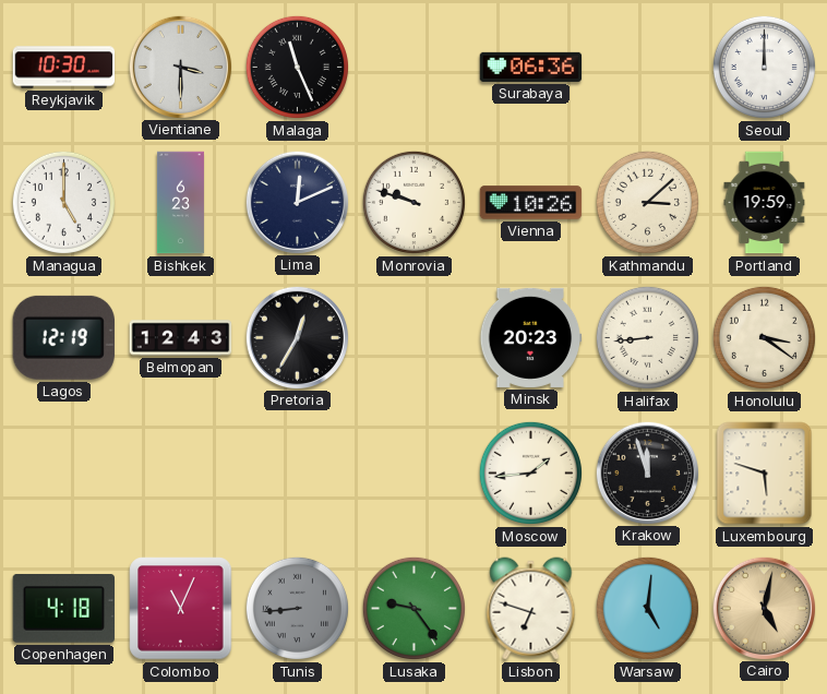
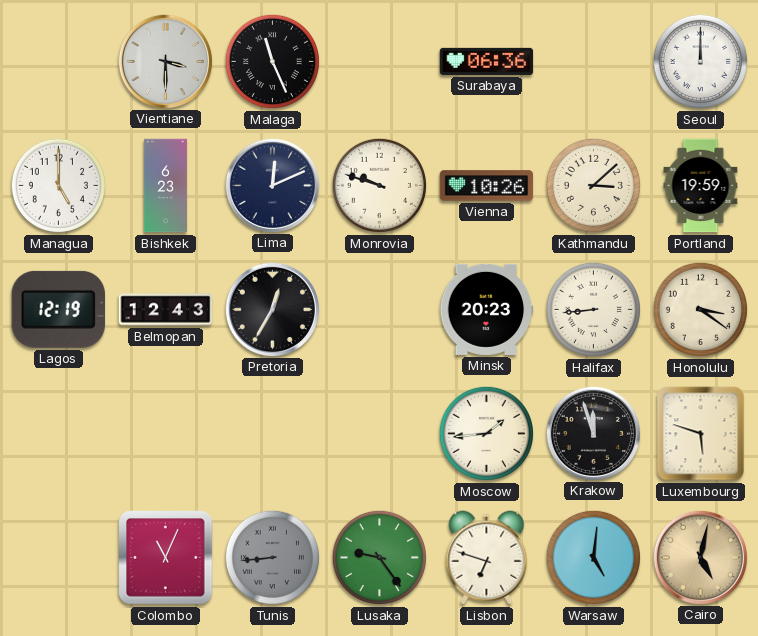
Reykjavik: 10:30 -> none
Copenhagen: 4:18 -> none
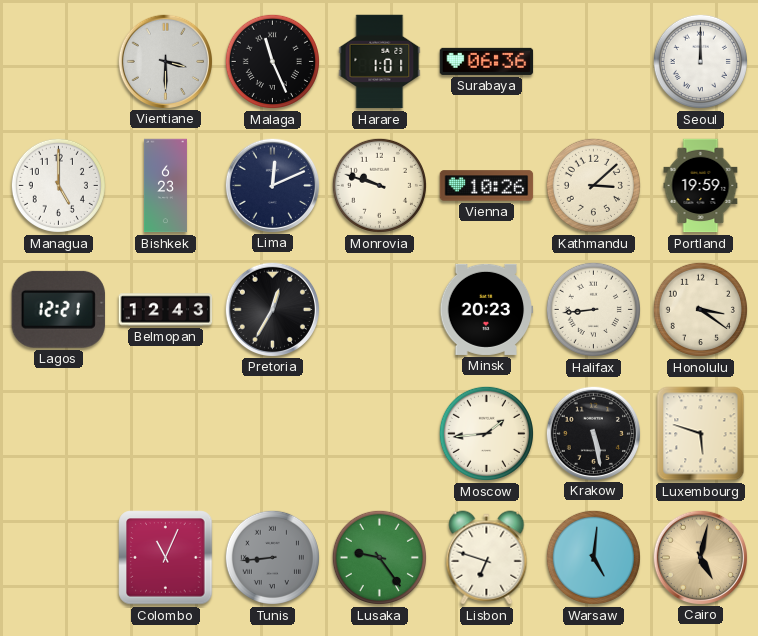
Harare: none -> 1:01
Lagos: 12:19 -> 12:21
Krakow: 11:57 -> 5:28
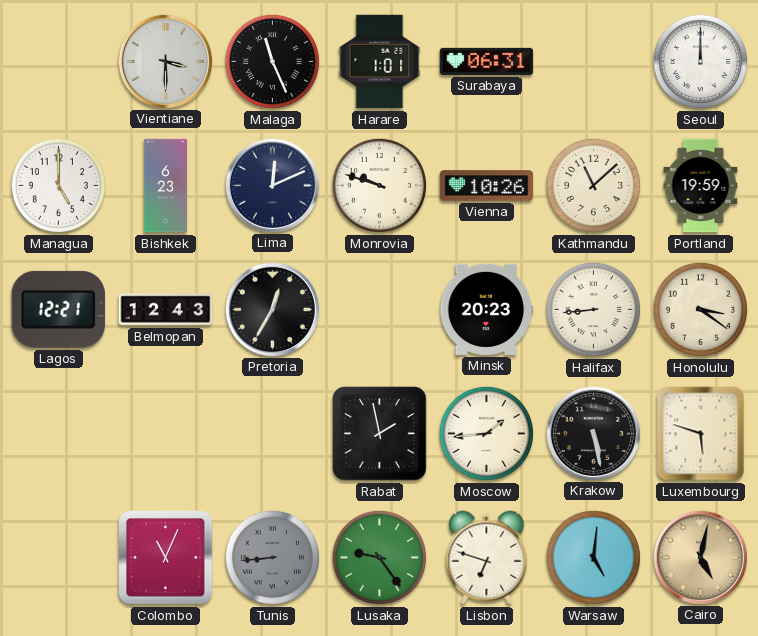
Surabaya: 06:36 -> 06:31
Kathmandu: 3:08 -> 11:08
Rabat: none -> 1:58
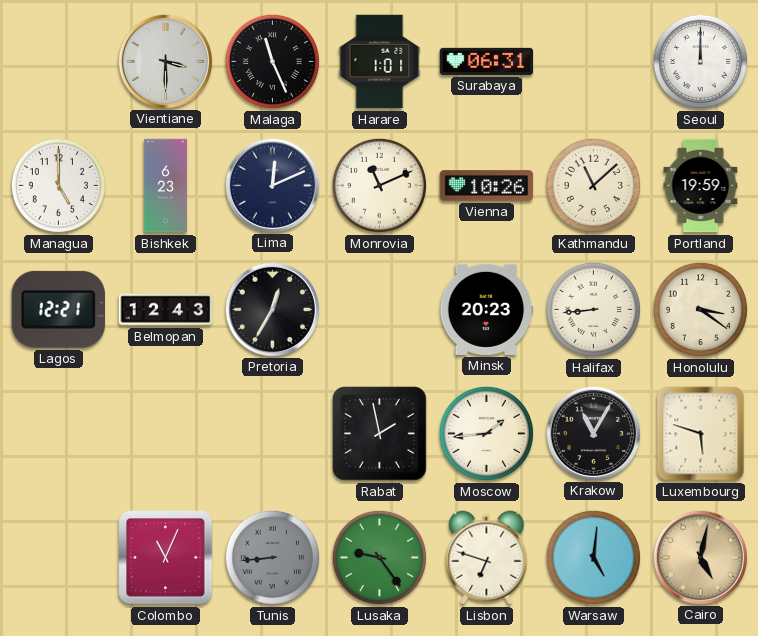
Monrovia: 9:48 -> 11:11
Krakow: 5:28 -> 11:05
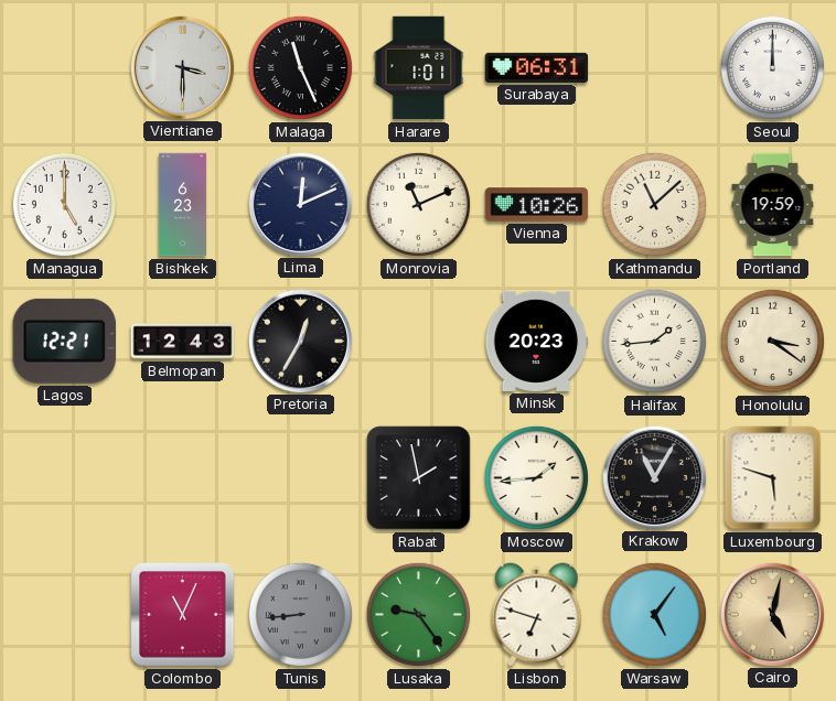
Halifax: 8:44 -> 1:44
Warsaw: 5:01 -> 5:06
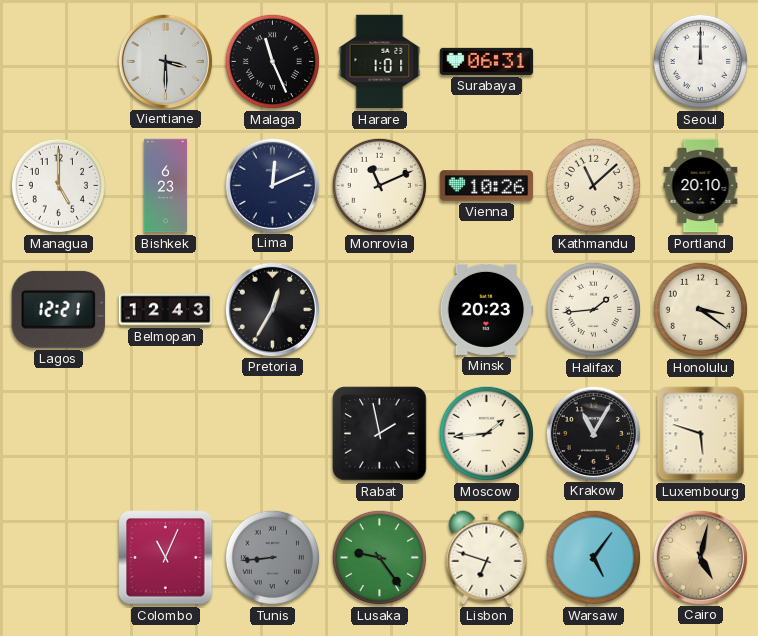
Portland: 19:59 -> 20:10
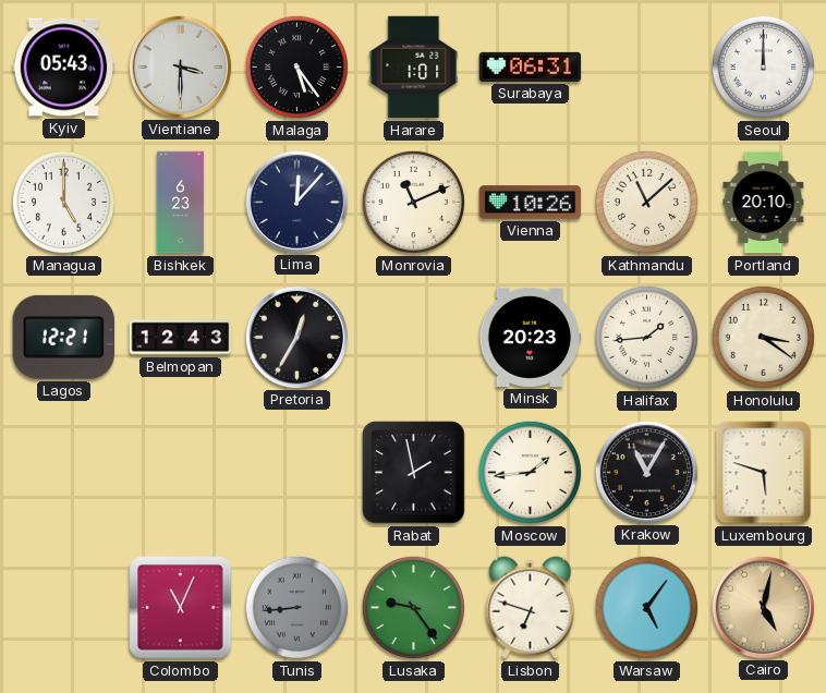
Kyiv: none -> 05:43
Malaga: 11:26 -> 5:24
Lima: 12:11 -> 12:07
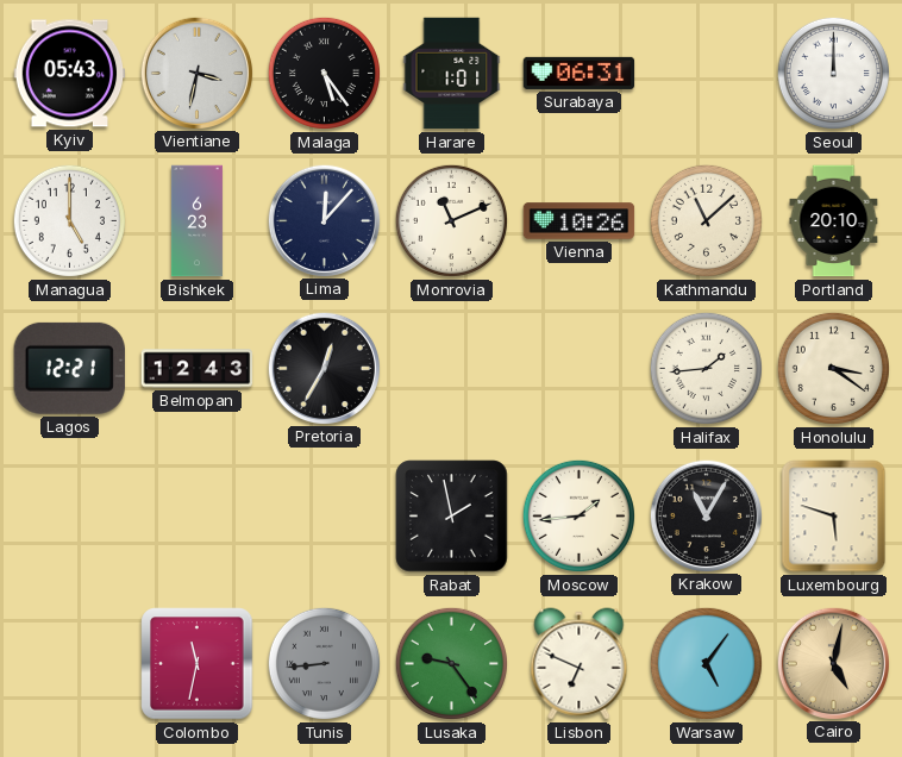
Vientiane: 3:30 -> 3:32
Minsk: 20:23 -> none
Colombo: 11:04 -> 11:32
Lisbon: 6:48 -> 6:49
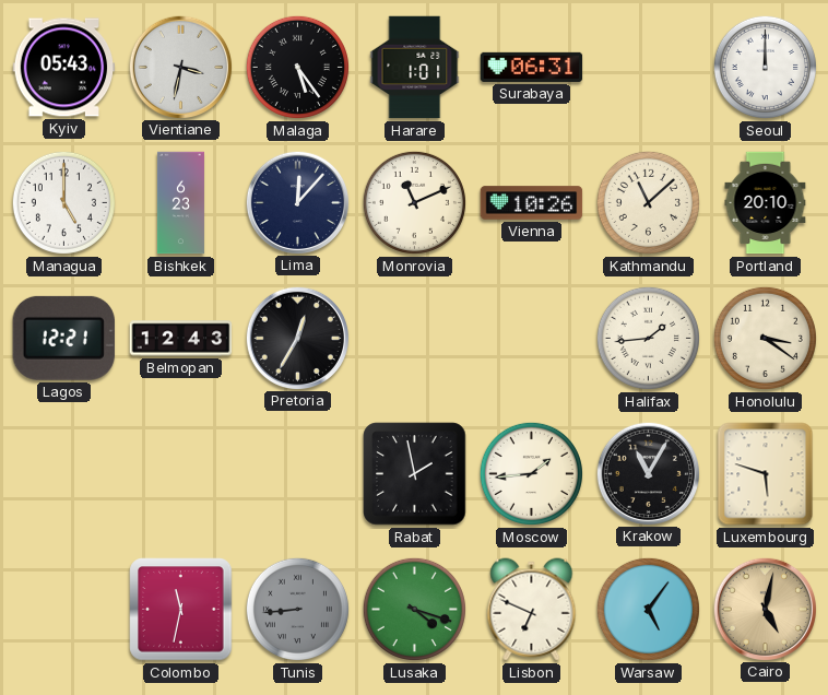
Lusaka: 9:24 -> 4:18
